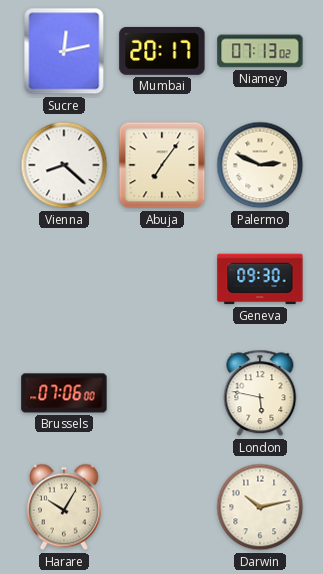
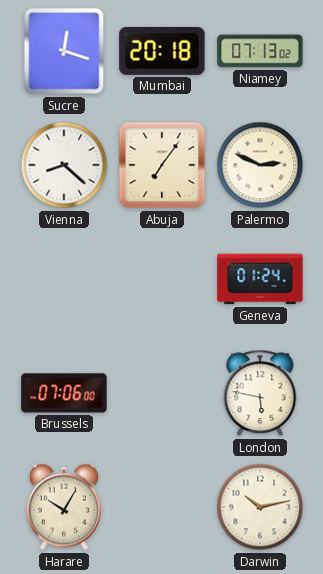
Sucre: 12:13 -> 12:18
Mumbai: 20:17 -> 20:18
Geneva: 09:30 -> 01:24
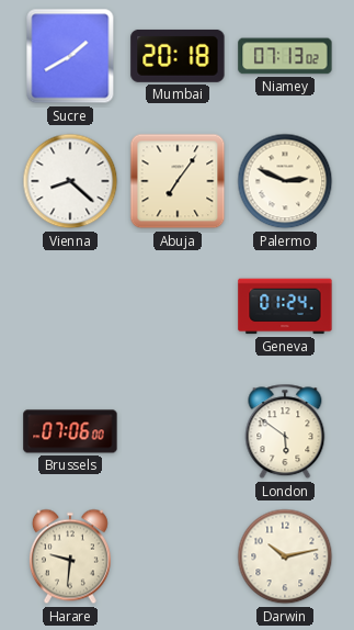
Sucre: 12:18 -> 1:40
London: 5:47 -> 5:51
Harare: 10:05 -> 9:31
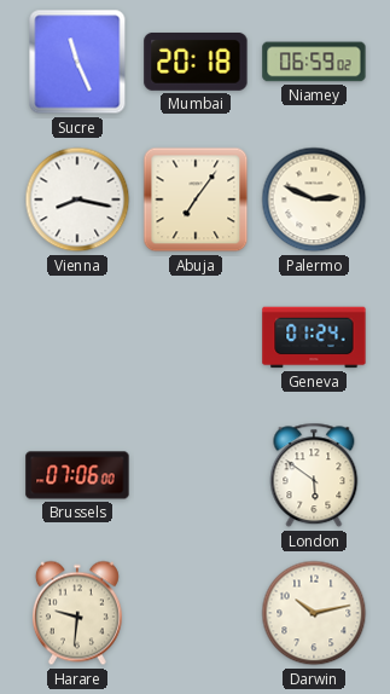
Sucre: 1:40 -> 11:26
Niamey: 07:13 -> 06:59
Vienna: 8:22 -> 8:17
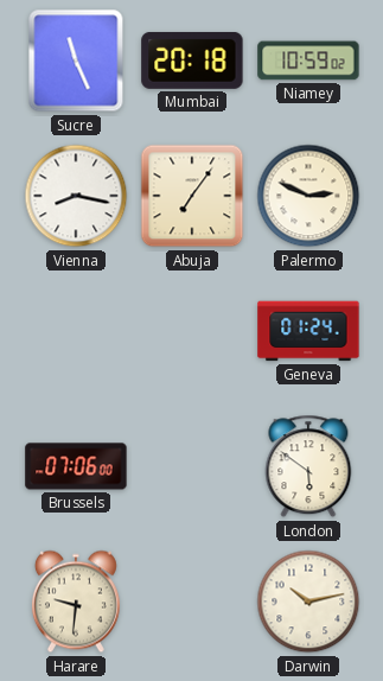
Niamey: 06:59 -> 10:59
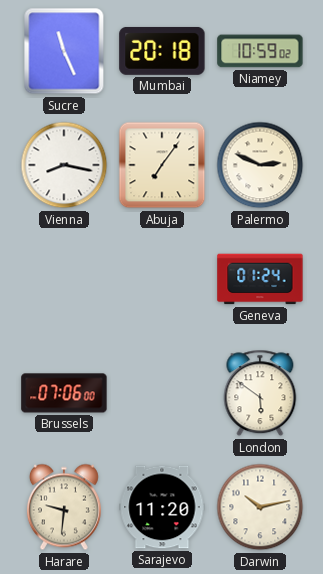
Sarajevo: none -> 11:20
